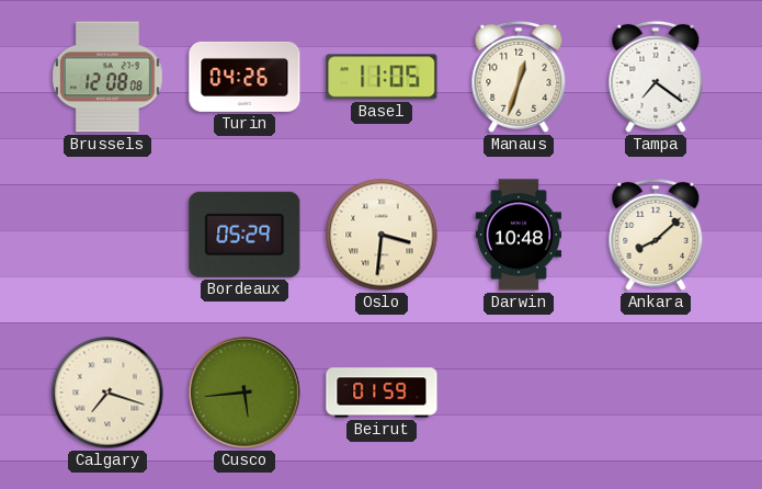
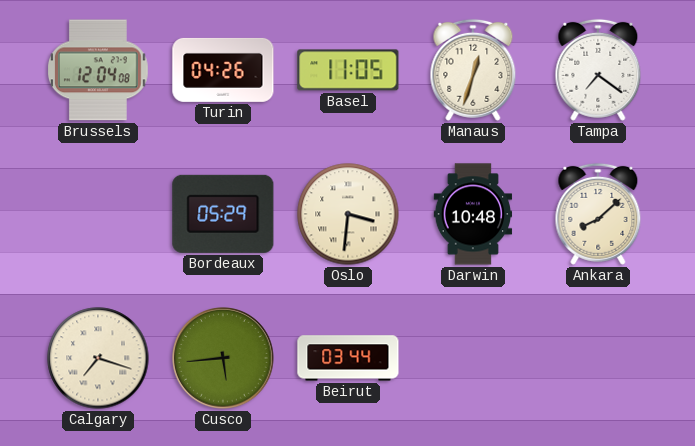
Brussels: 12:08 -> 12:04
Beirut: 01:59 -> 03:44
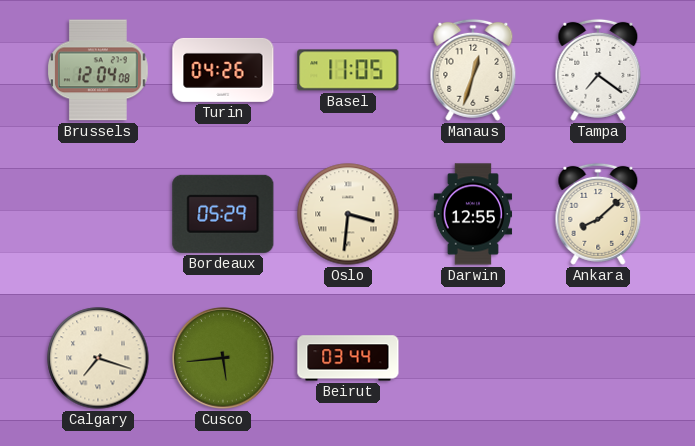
Darwin: 10:48 -> 12:55
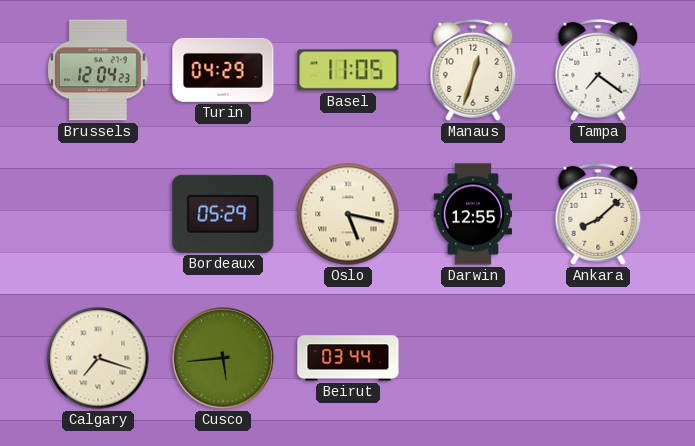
Brussels: 12:04:08 -> 12:04:23
Turin: 04:26 -> 04:29
Oslo: 3:31 -> 5:17
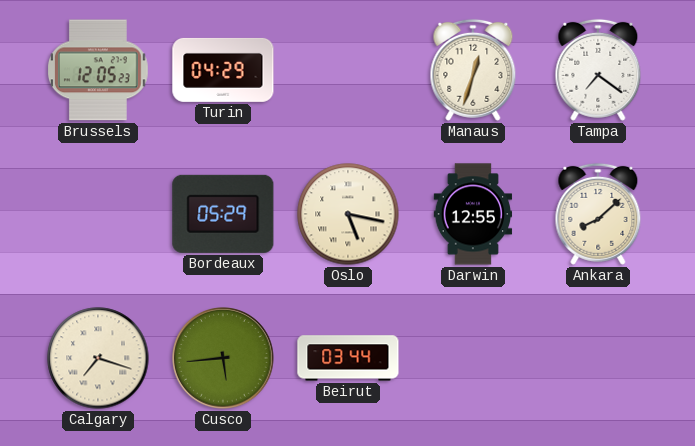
Brussels: 12:04 -> 12:05
Basel: 11:05 -> none
